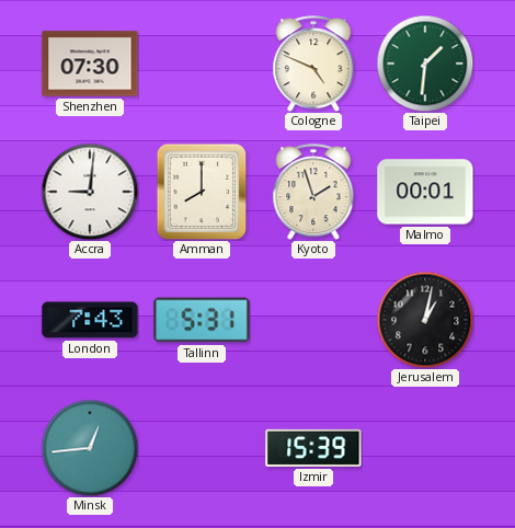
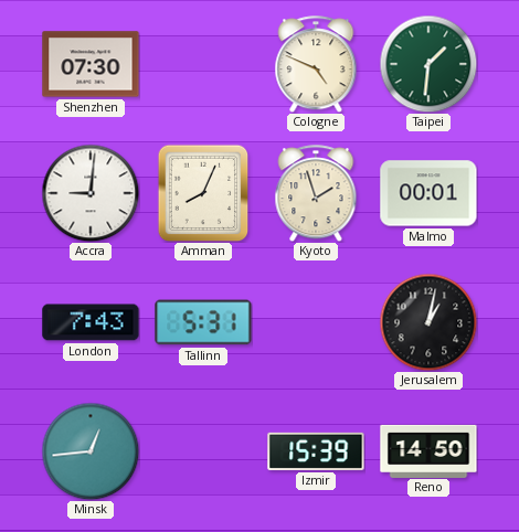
Amman: 8:00 -> 8:04
Reno: none -> 14:50
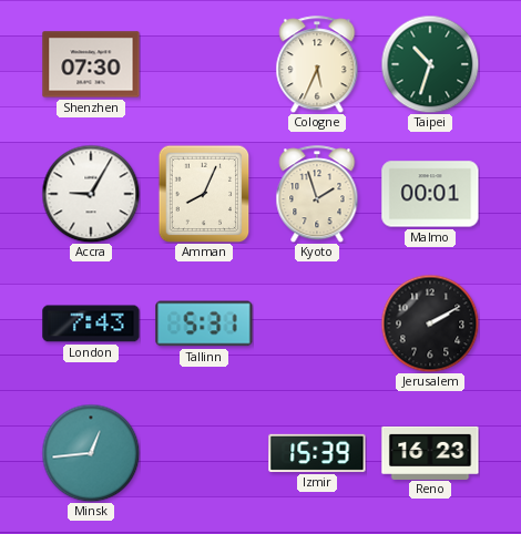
Cologne: 4:49 -> 5:34
Taipei: 1:31 -> 10:33
Accra: 9:01 -> 9:05
Jerusalem: 1:02 -> 2:10
Reno: 14:50 -> 16:23
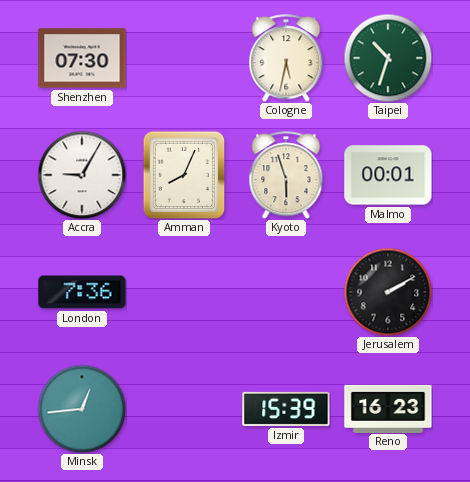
Cologne: 5:34 -> 5:32
Kyoto: 1:57 -> 5:57
London: 7:43 -> 7:36
Tallinn: 5:31 -> none
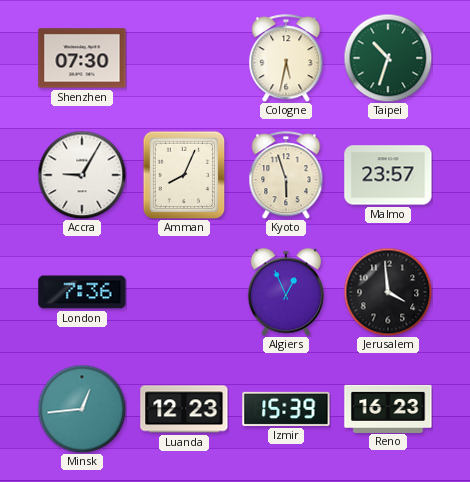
Malmo: 00:01 -> 23:57
Algiers: none -> 12:56
Jerusalem: 2:10 -> 3:59
Luanda: none -> 12:23
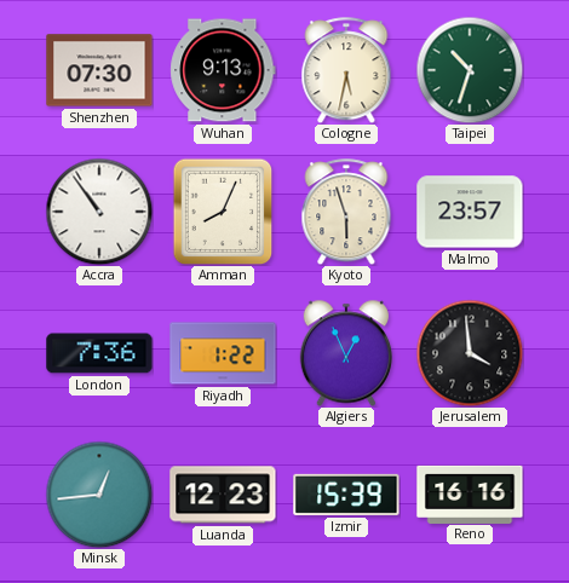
Wuhan: none -> 9:13
Accra: 9:05 -> 10:54
Riyadh: none -> 1:22
Reno: 16:23 -> 16:16
